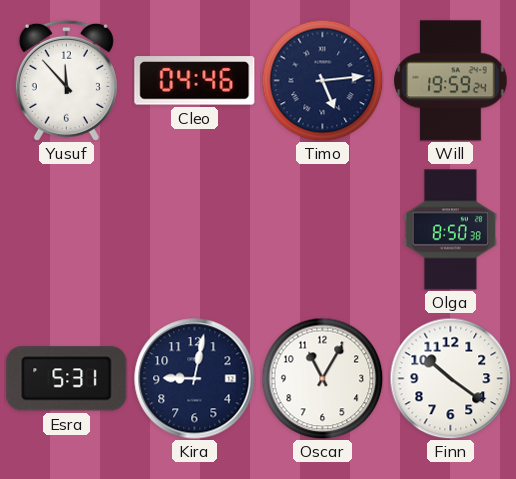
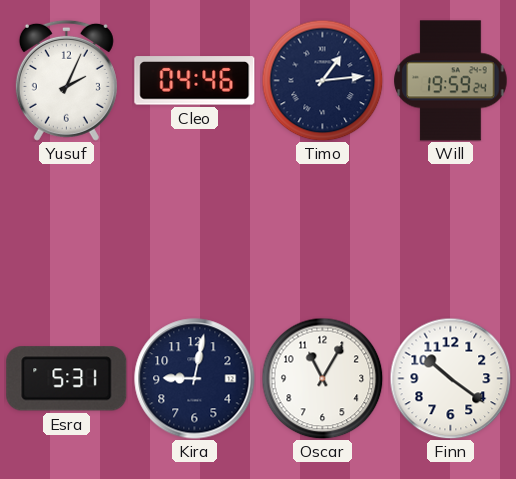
Yusuf: 11:53 -> 2:04
Timo: 5:14 -> 1:14
Olga: 8:50 -> none
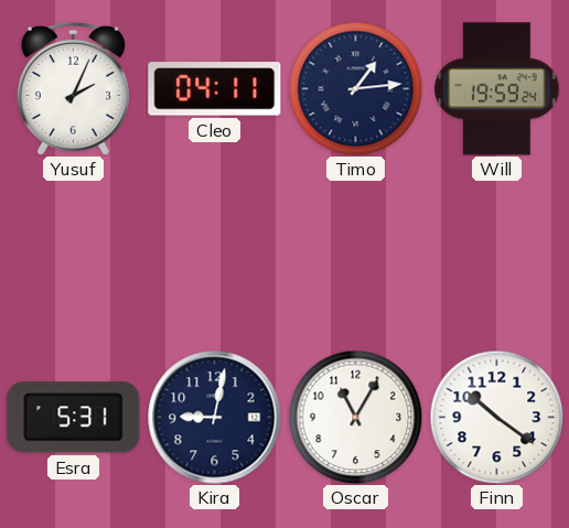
Cleo: 04:46 -> 04:11
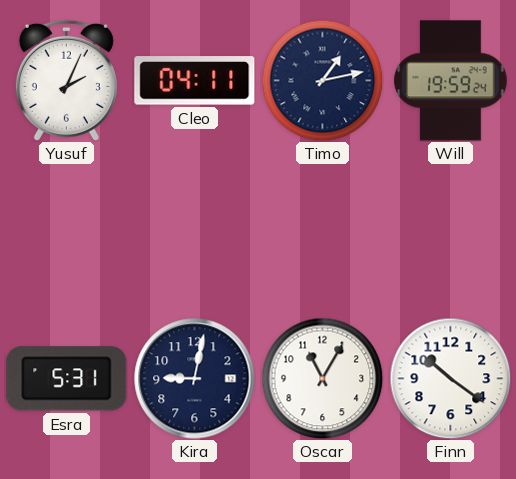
Timo: 1:14 -> 1:13
